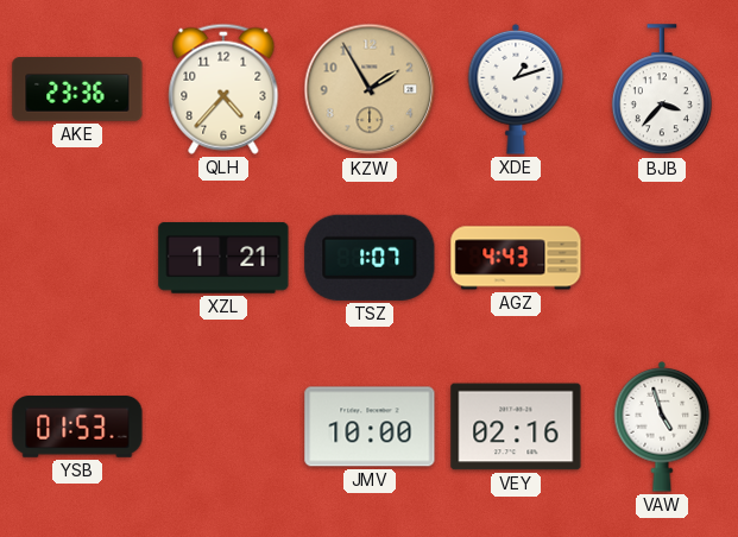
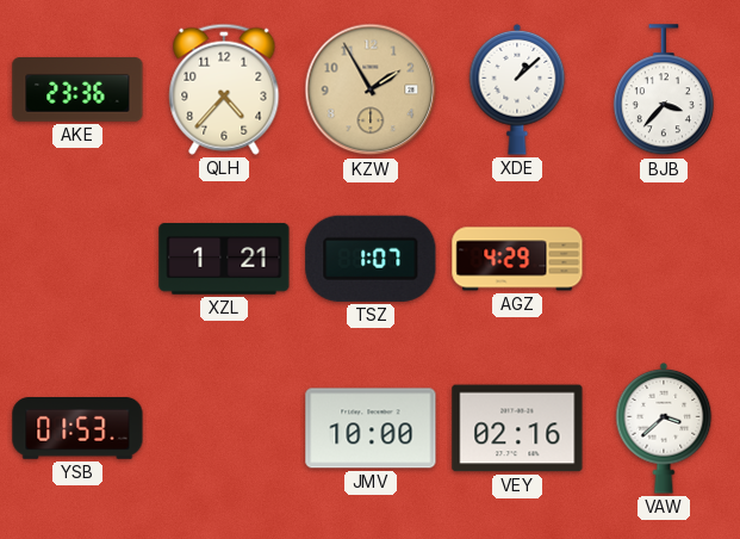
XDE: 1:12 -> 1:08
AGZ: 4:43 -> 4:29
VAW: 4:57 -> 3:38
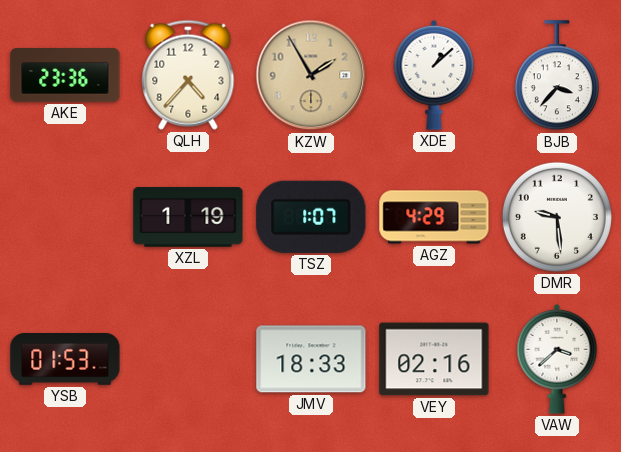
XZL: 1:21 -> 1:19
DMR: none -> 9:29
JMV: 10:00 -> 18:33
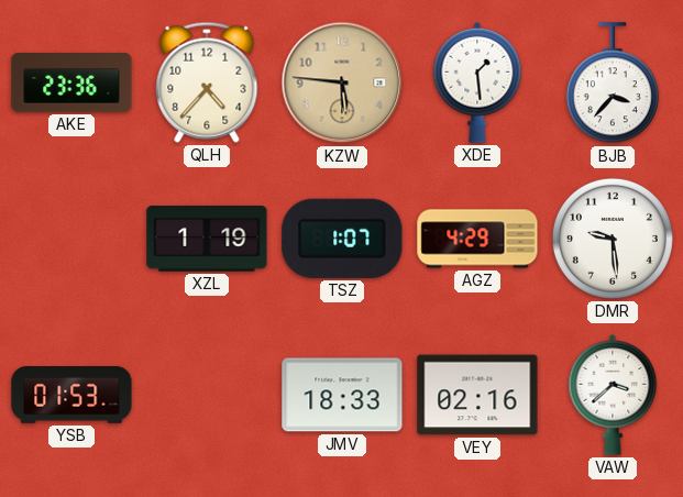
KZW: 1:55 -> 5:46
XDE: 1:08 -> 1:29
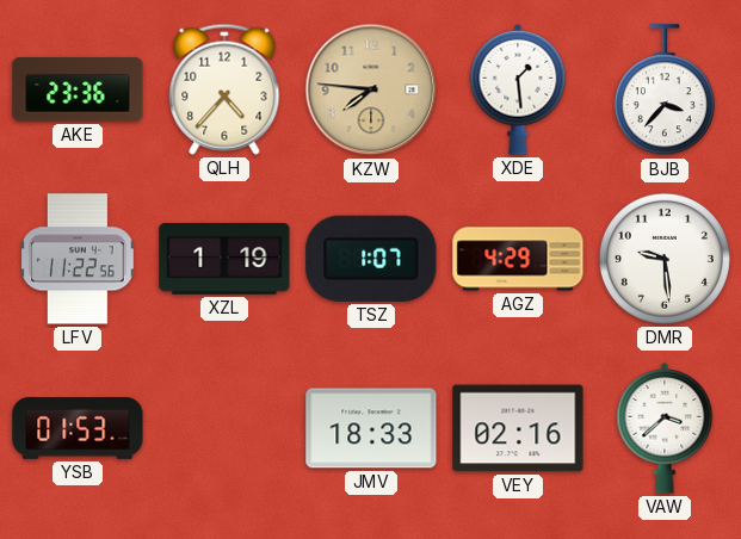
KZW: 5:46 -> 7:46
LFV: none -> 11:22
